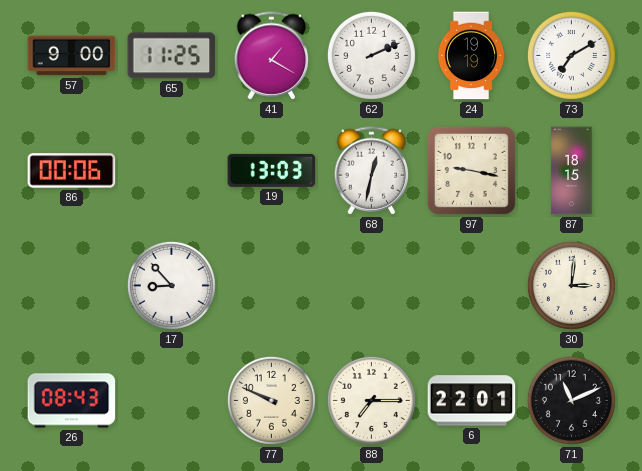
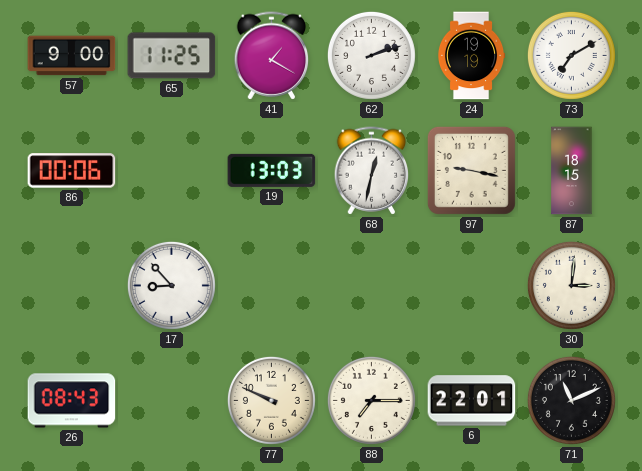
62: 2:11 -> 2:12
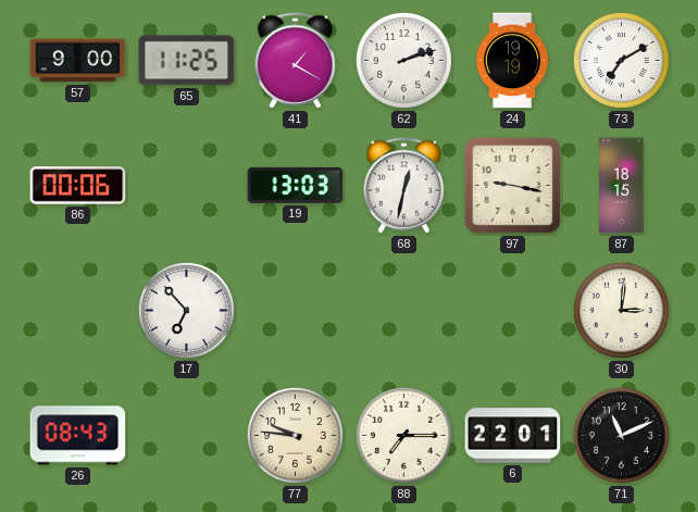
17: 8:53 -> 6:53
77: 9:49 -> 9:46
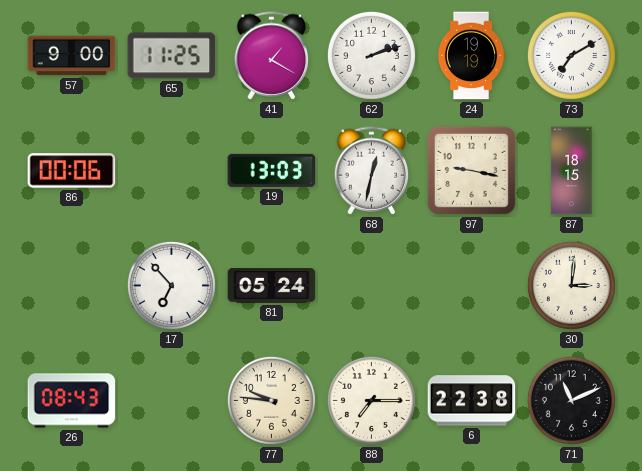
81: none -> 05:24
6: 22:01 -> 22:38
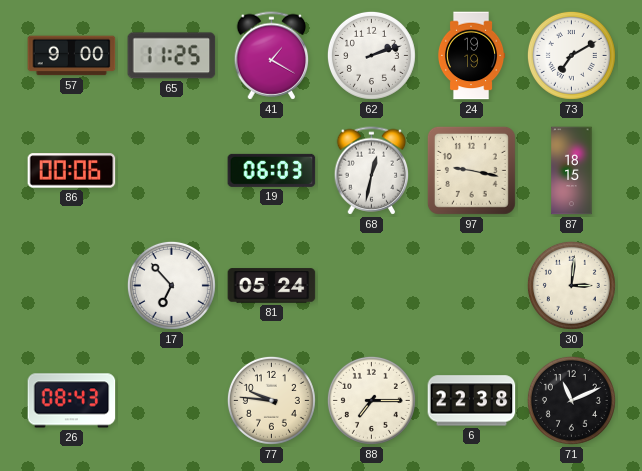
19: 13:03 -> 06:03
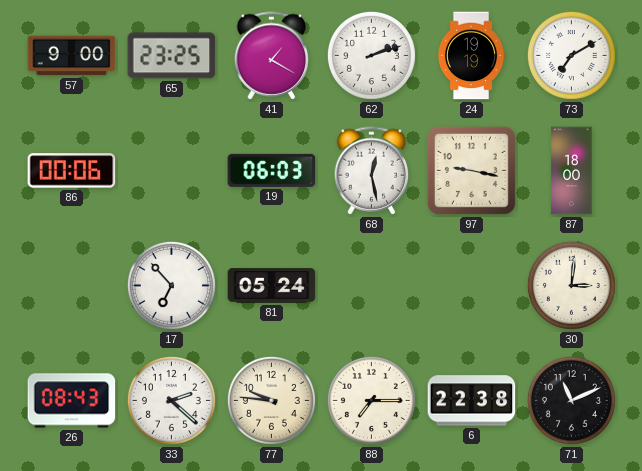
65: 11:25 -> 23:25
68: 12:32 -> 12:28
87: 18:15 -> 18:00
33: none -> 2:22
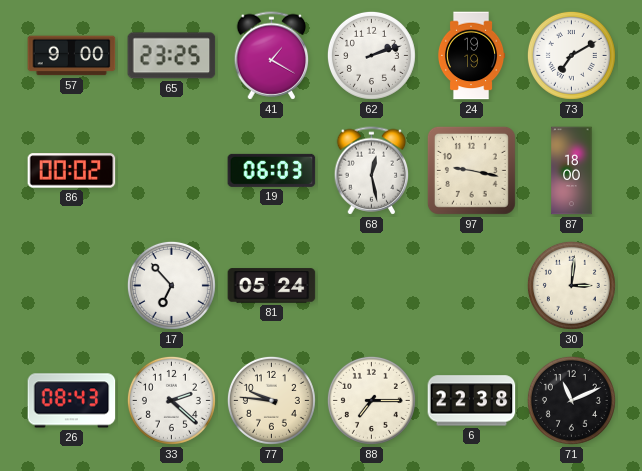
86: 00:06 -> 00:02
